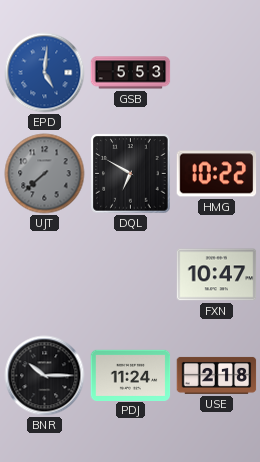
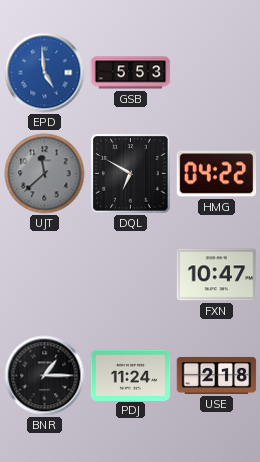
EPD: 5:01 -> 4:59
UJT: 7:38 -> 11:38
HMG: 10:22 -> 04:22
BNR: 10:15 -> 1:15
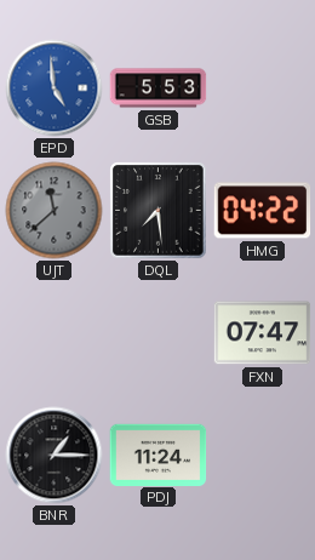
DQL: 6:50 -> 7:29
FXN: 10:47 -> 07:47
USE: 2:18 -> none
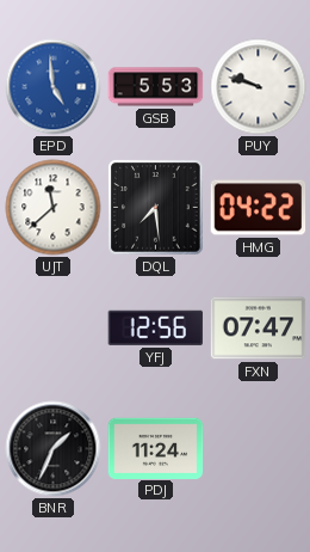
PUY: none -> 9:48
UJT dial: grey -> white
YFJ: none -> 12:56
BNR: 1:15 -> 1:34
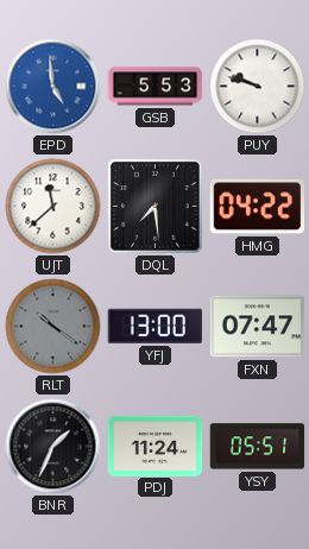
RLT: none -> 10:21
YFJ: 12:56 -> 13:00
YSY: none -> 05:51
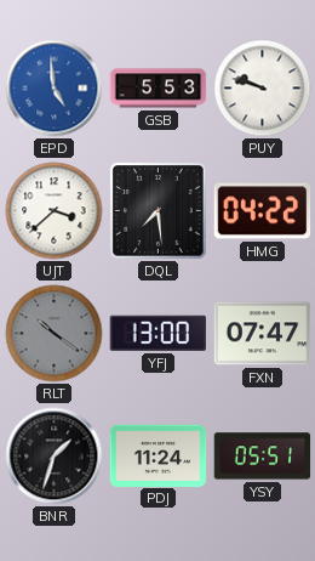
UJT: 11:38 -> 3:38
BNR: 1:34 -> 1:33
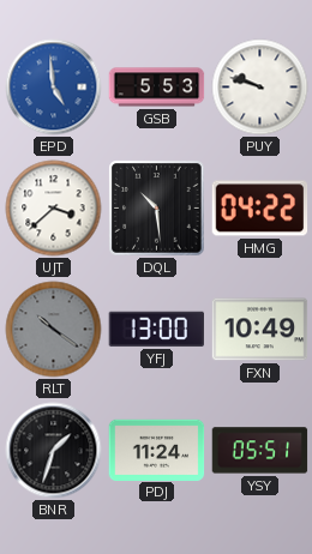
DQL: 7:29 -> 10:29
FXN: 07:47 -> 10:49
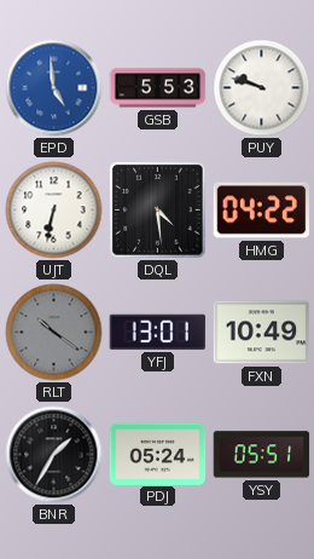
UJT: 3:38 -> 6:32
DQL: 10:29 -> 4:29
YFJ: 13:00 -> 13:01
BNR: 1:33 -> 1:35
PDJ: 11:24 -> 05:24
